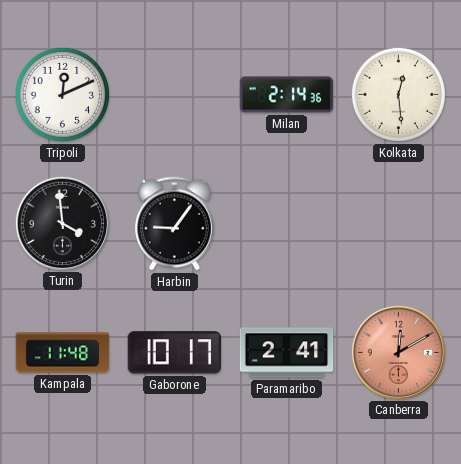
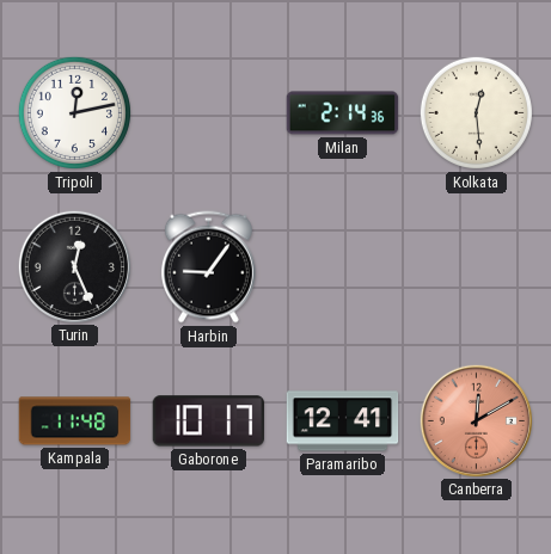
Tripoli: 12:11 -> 12:13
Turin: 3:59 -> 12:26
Paramaribo: 2:41 -> 12:41
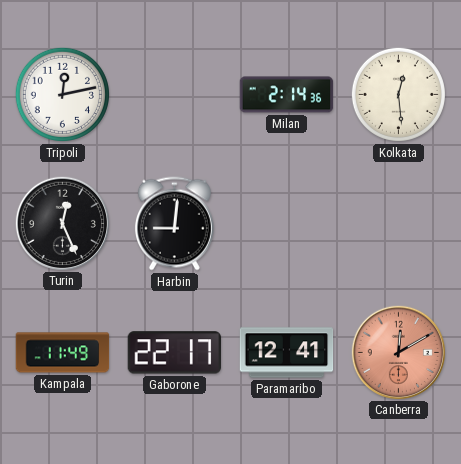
Harbin: 9:06 -> 9:01
Kampala: 11:48 -> 11:49
Gaborone: 10:17 -> 22:17
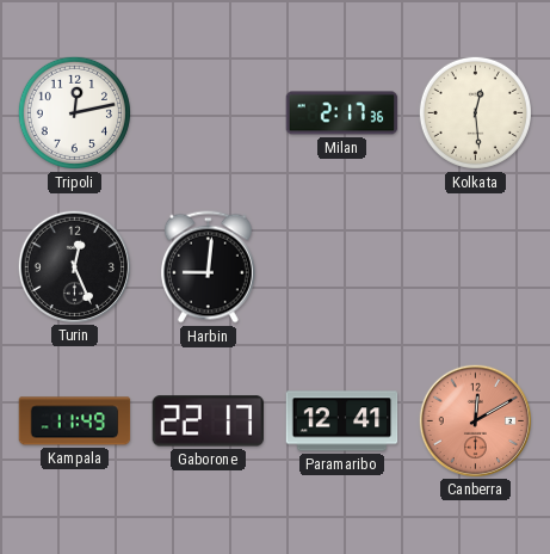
Milan: 2:14 -> 2:17
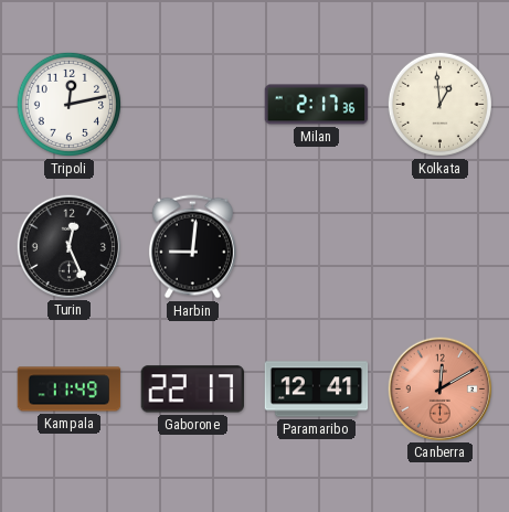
Kolkata: 12:29 -> 12:59
